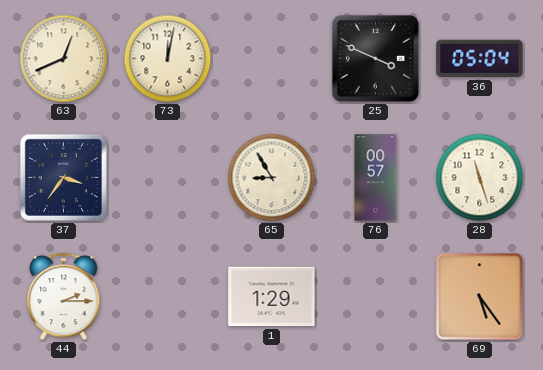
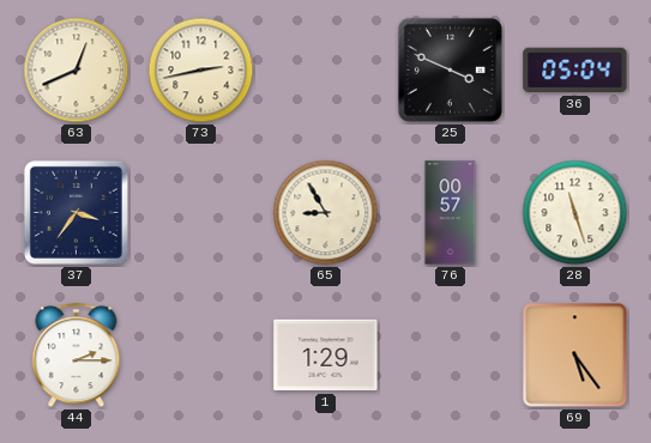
73: 12:02 -> 2:43
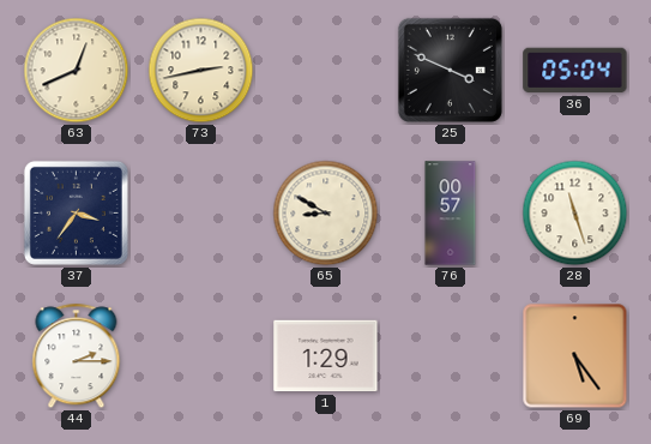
65: 8:55 -> 8:50
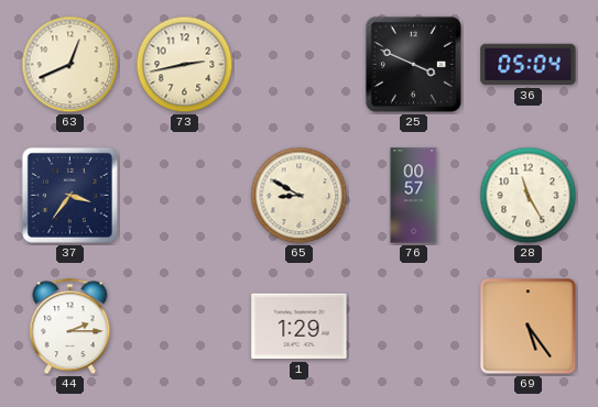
28: 11:27 -> 11:25
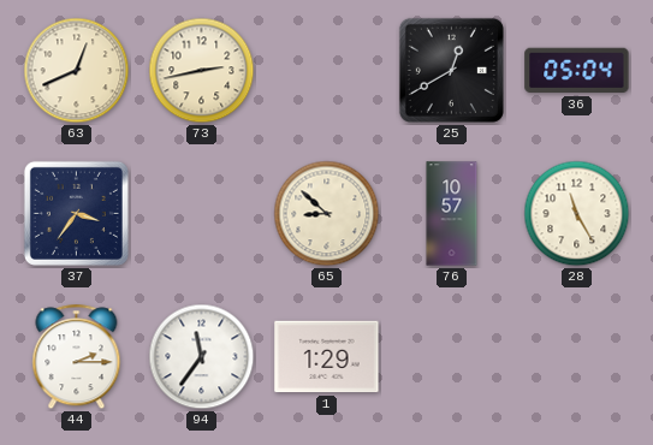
25: 3:49 -> 12:40
65: 8:50 -> 8:52
76: 00:57 -> 10:57
94: none -> 11:36
69: 5:24 -> none
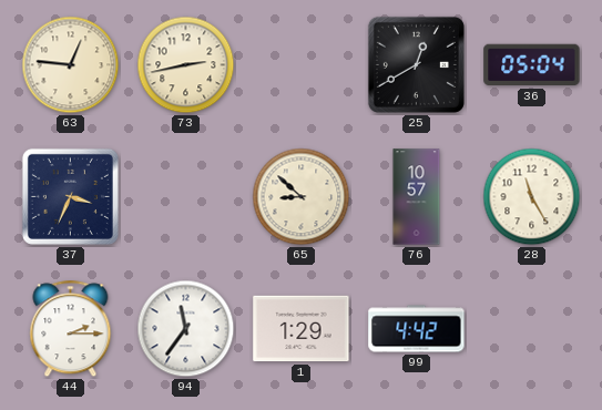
63: 12:41 -> 12:46
37: 3:36 -> 3:34
99: none -> 4:42
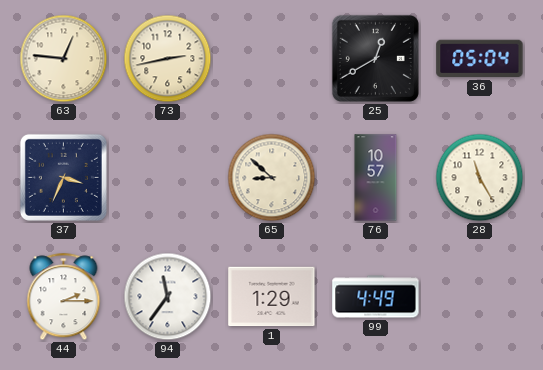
99: 4:42 -> 4:49
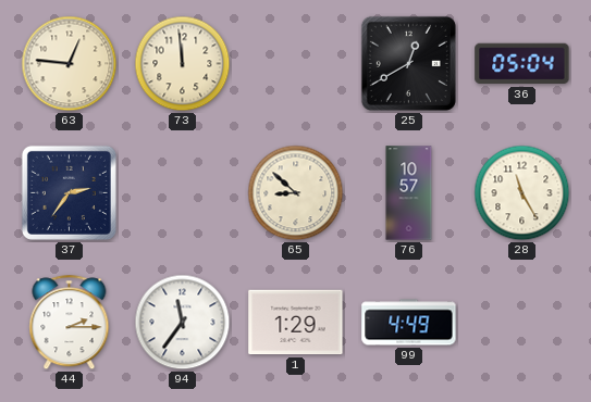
73: 2:43 -> 11:59
37: 3:34 -> 2:36
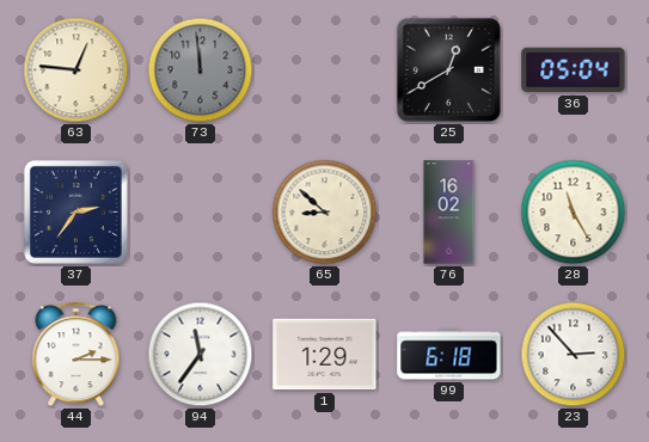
73 dial: cream -> grey
76: 10:57 -> 16:02
99: 4:49 -> 6:18
23: none -> 2:53
